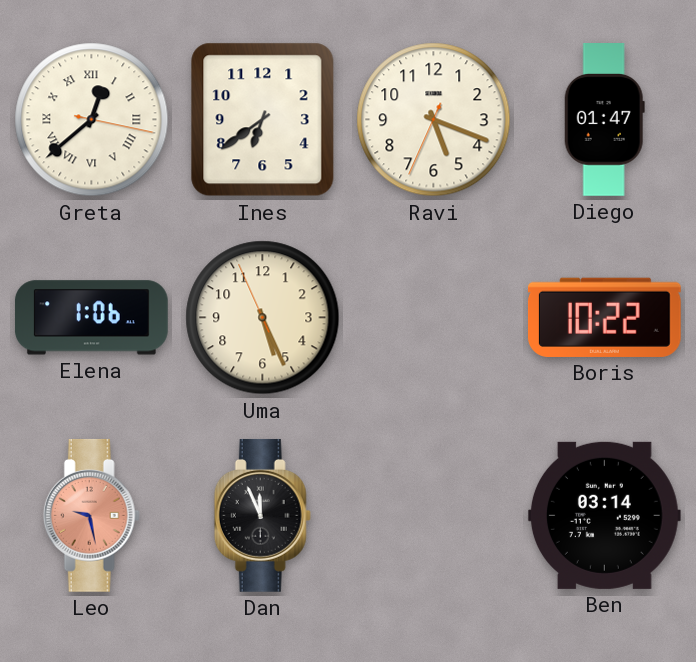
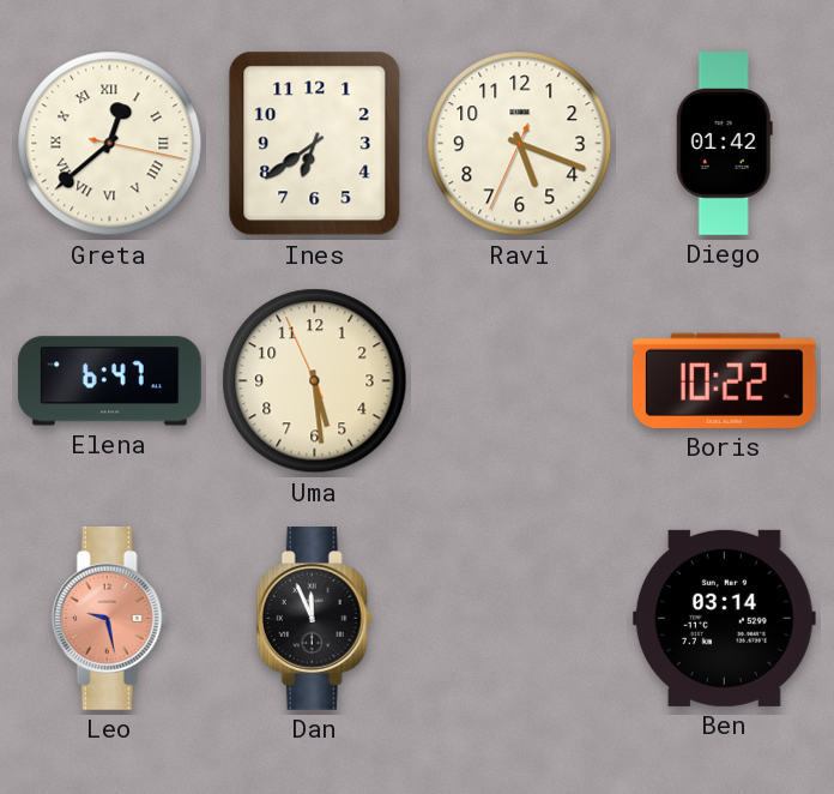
Diego: 01:47 -> 01:42
Elena: 1:06 -> 6:47
Uma: 5:25 -> 5:28
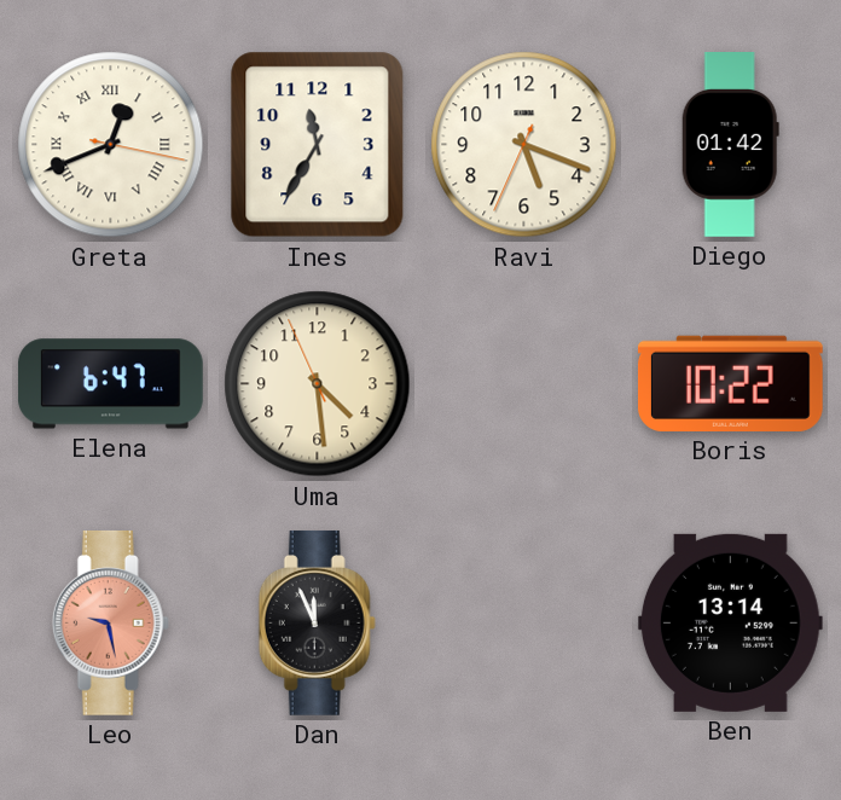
Greta: 12:38 -> 12:41
Ines: 6:39 -> 11:35
Uma: 5:28 -> 4:28
Ben: 03:14 -> 13:14
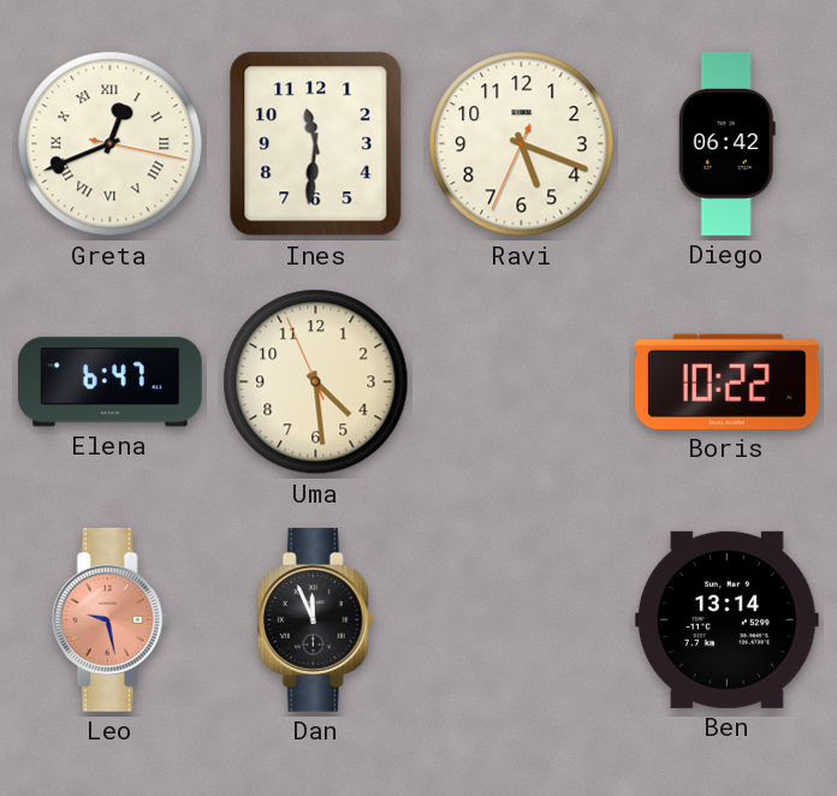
Ines: 11:35 -> 11:31
Diego: 01:42 -> 06:42
